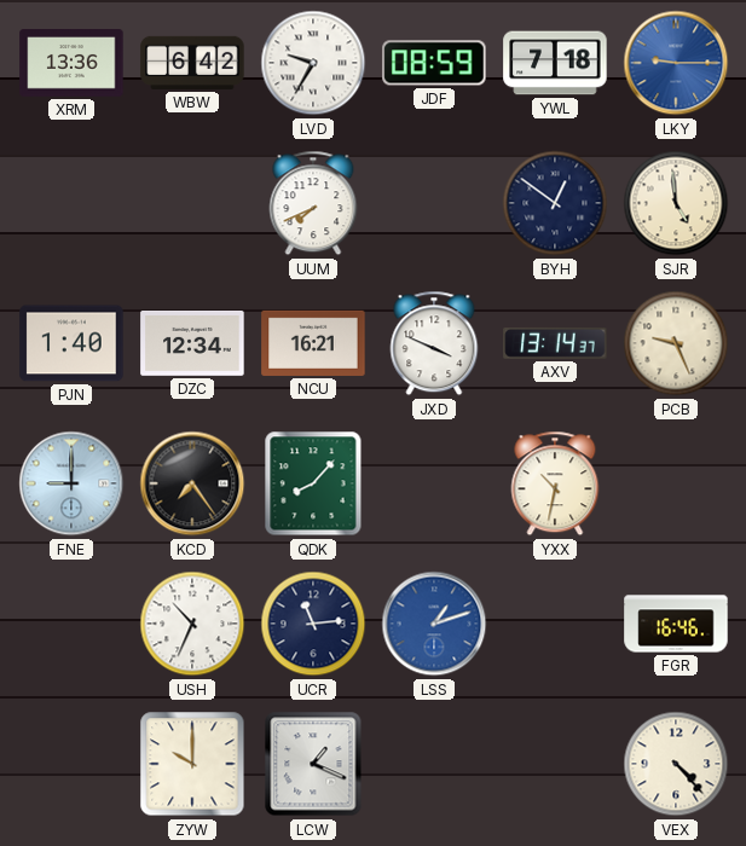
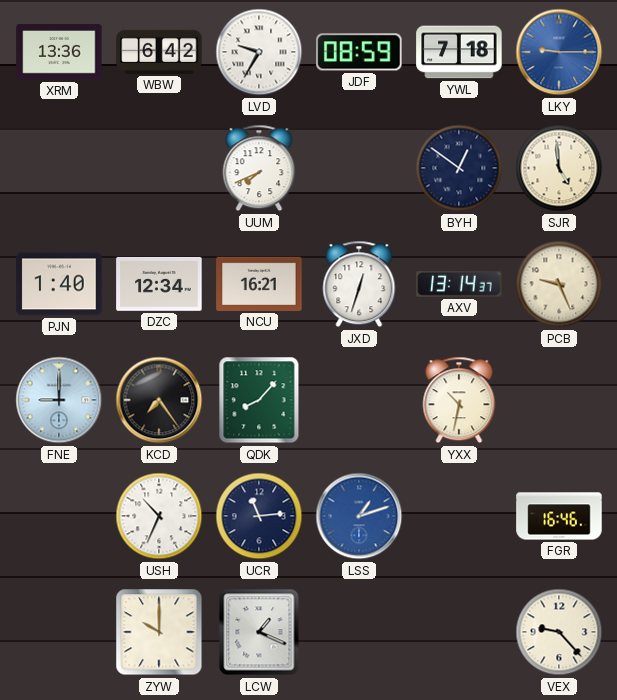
JXD: 3:49 -> 12:33
VEX: 4:23 -> 9:23
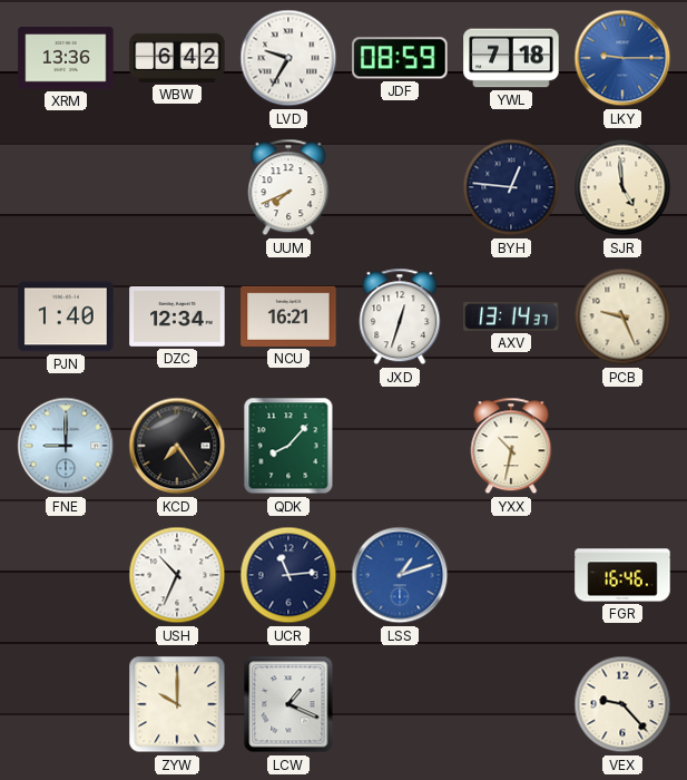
BYH: 12:51 -> 12:46
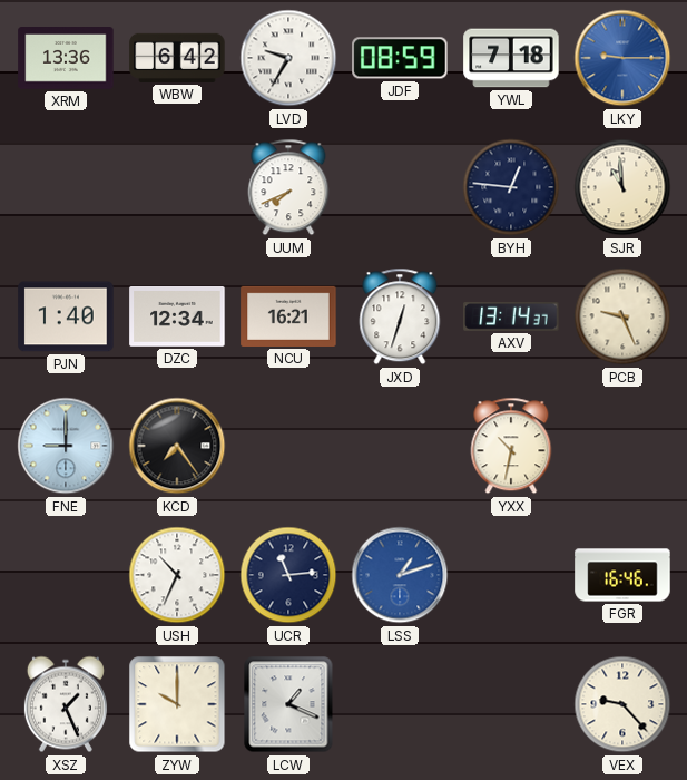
SJR: 4:59 -> 10:59
QDK: 8:07 -> none
XSZ: none -> 1:26
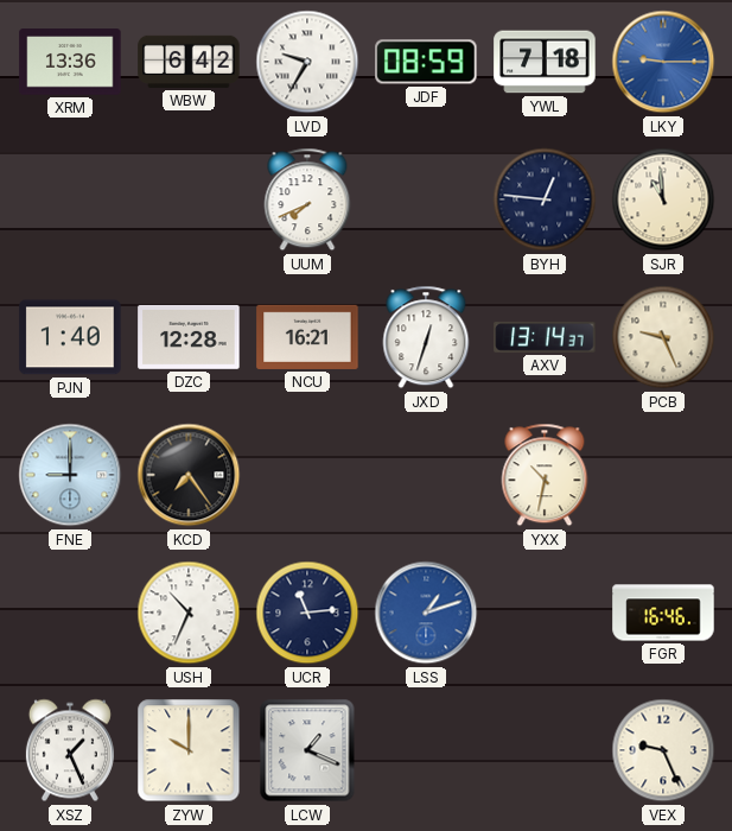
DZC: 12:34 -> 12:28
VEX: 9:23 -> 9:26
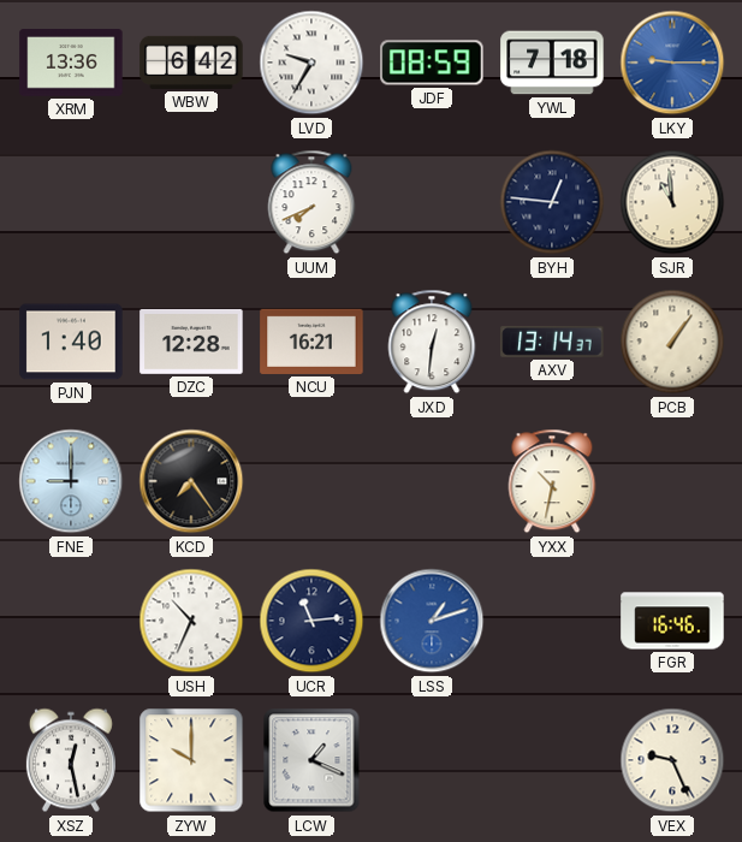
JXD: 12:33 -> 12:31
PCB: 9:26 -> 1:06
XSZ: 1:26 -> 12:28
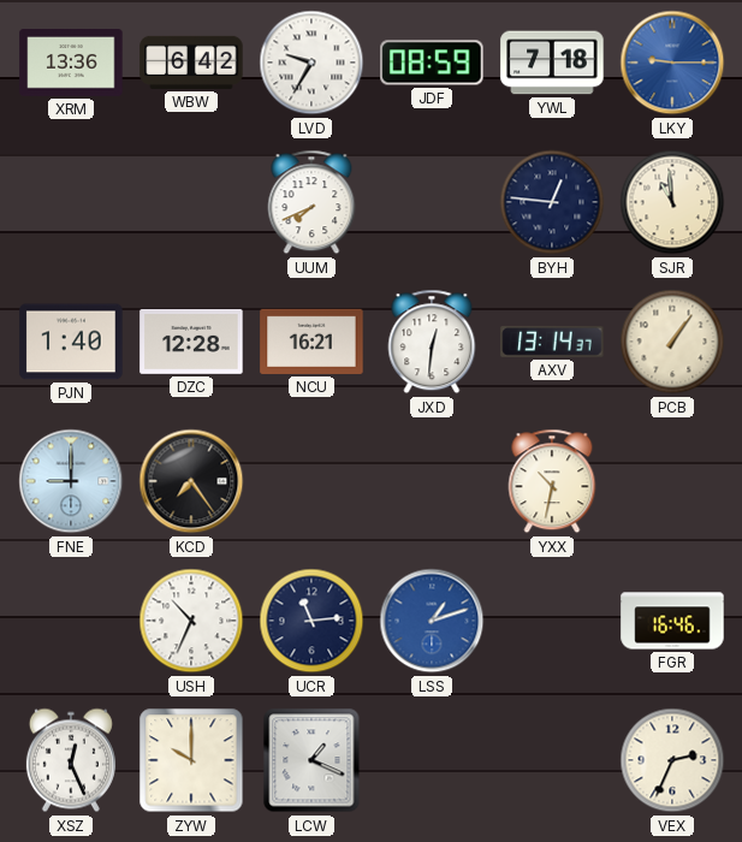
XSZ: 12:28 -> 12:26
VEX: 9:26 -> 2:34
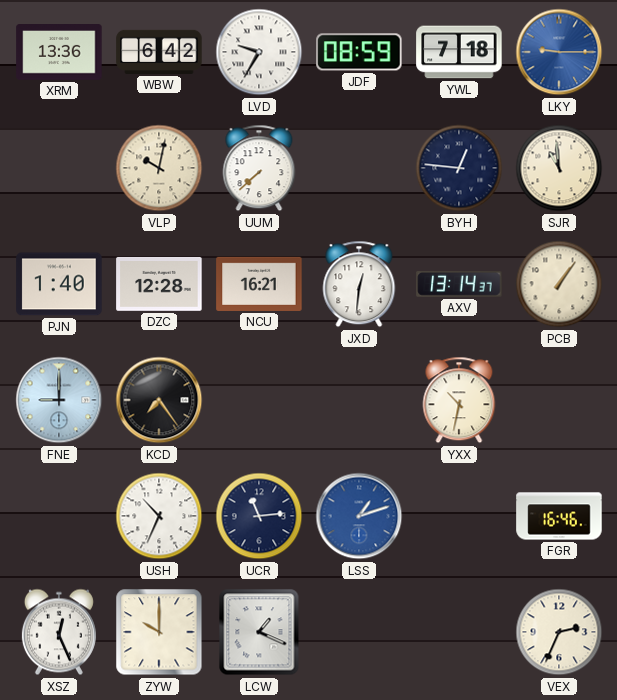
VLP: none -> 10:02
UUM: 7:41 -> 7:38
